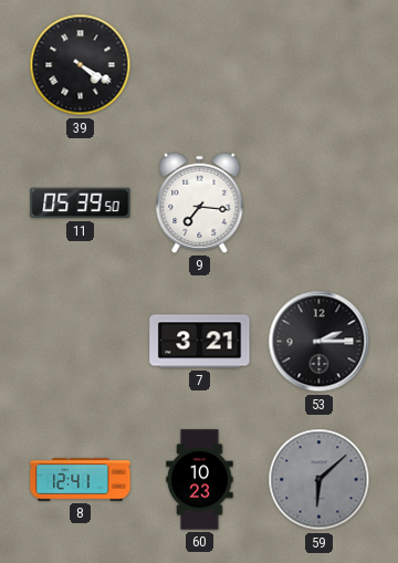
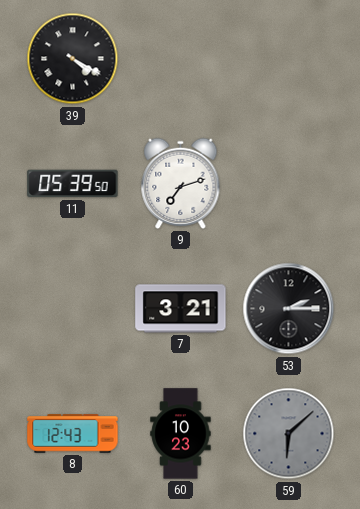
9: 7:16 -> 7:12
8: 12:41 -> 12:43
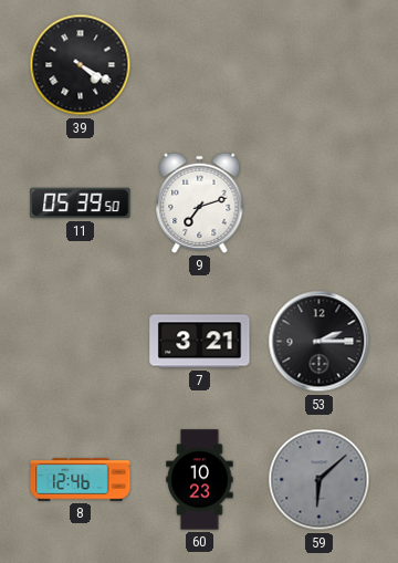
8: 12:43 -> 12:46
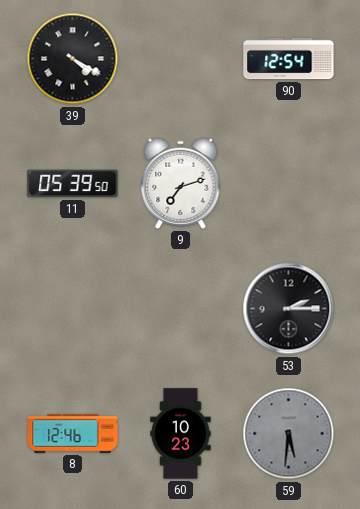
90: none -> 12:54
7: 3:21 -> none
59: 6:08 -> 5:31
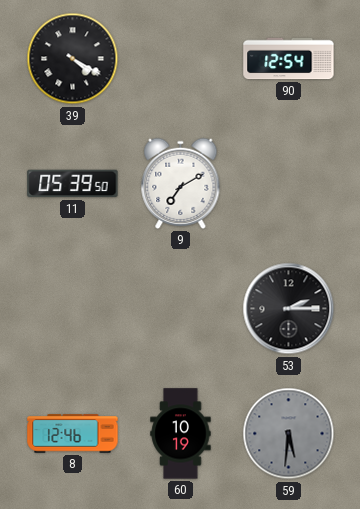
9: 7:12 -> 7:10
60: 10:23 -> 10:19
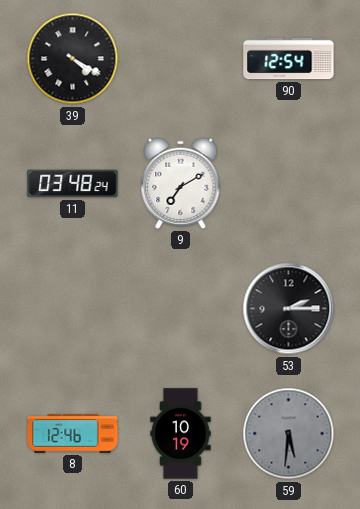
11: 05:39 -> 03:48
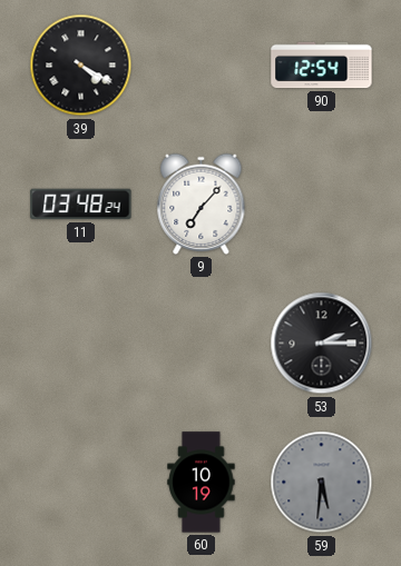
9: 7:10 -> 7:07
8: 12:46 -> none
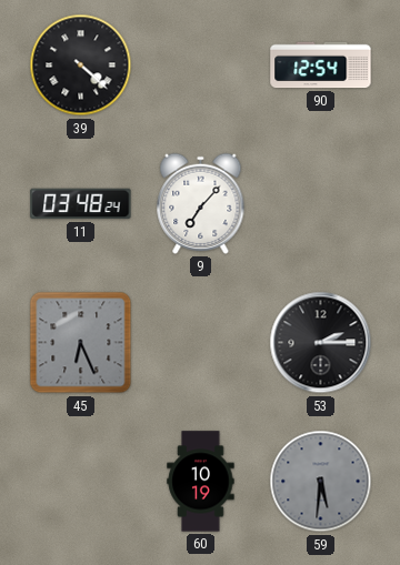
39: 4:20 -> 4:22
45: none -> 6:26
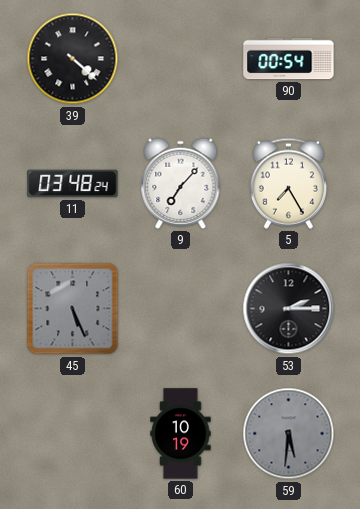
90: 12:54 -> 00:54
5: none -> 7:25
45: 6:26 -> 5:26
